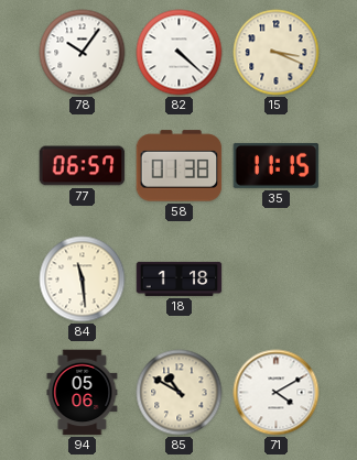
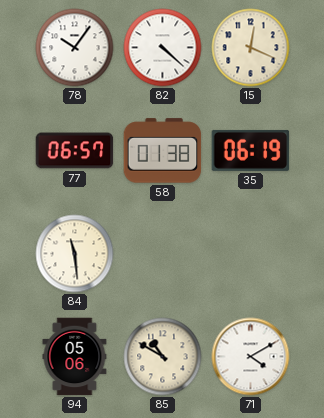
15: 3:19 -> 12:19
35: 11:15 -> 06:19
18: 1:18 -> none
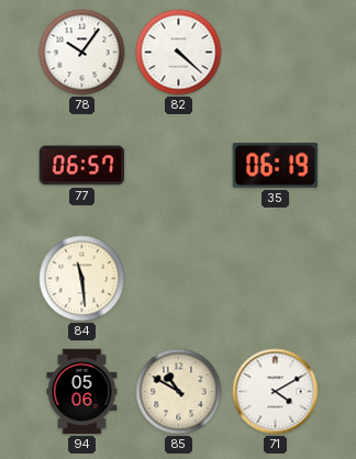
15: 12:19 -> none
58: 01:38 -> none
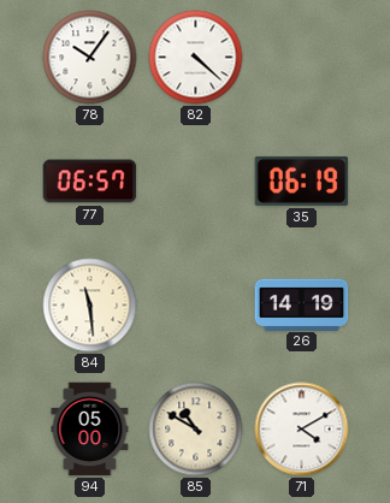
26: none -> 14:19
94: 05:06 -> 05:00
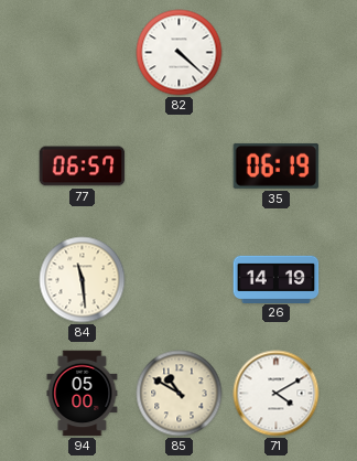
78: 10:06 -> none
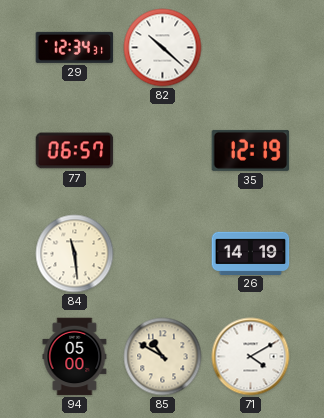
29: none -> 12:34
82: 4:22 -> 10:22
35: 06:19 -> 12:19
